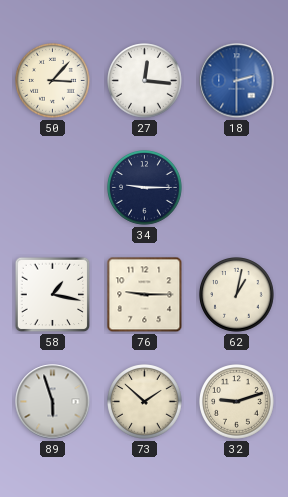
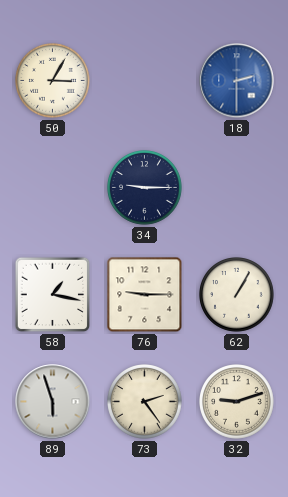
50: 3:07 -> 3:05
27: 12:16 -> none
62: 1:02 -> 1:05
73: 1:52 -> 2:24
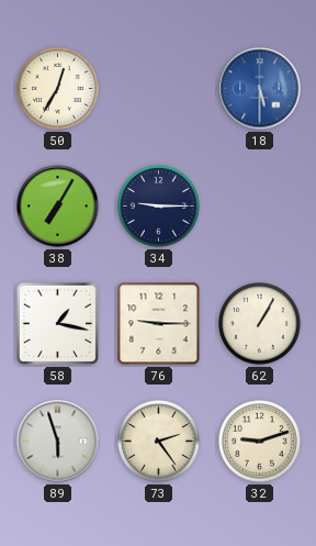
50: 3:05 -> 12:35
18: 2:30 -> 5:30
38: none -> 7:05
